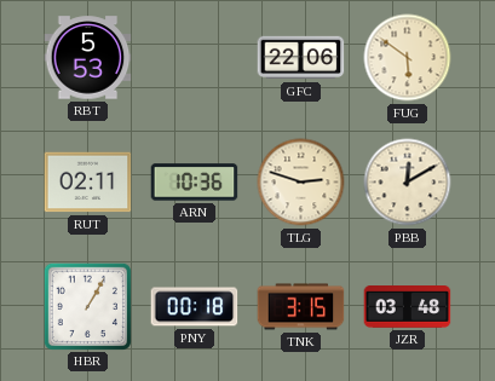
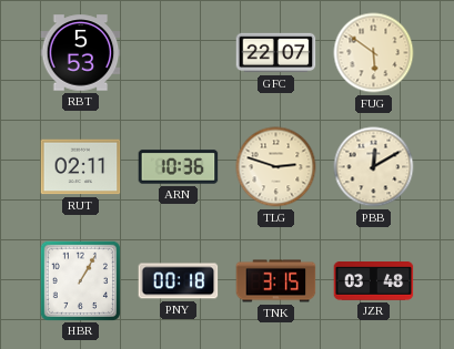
GFC: 22:06 -> 22:07
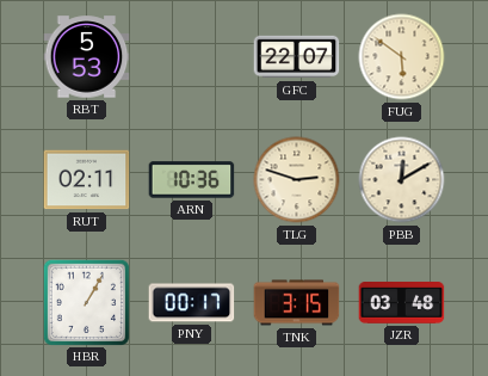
PNY: 00:18 -> 00:17
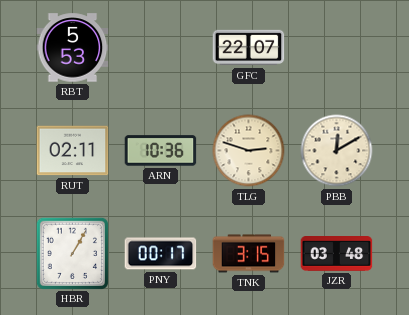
FUG: 5:51 -> none
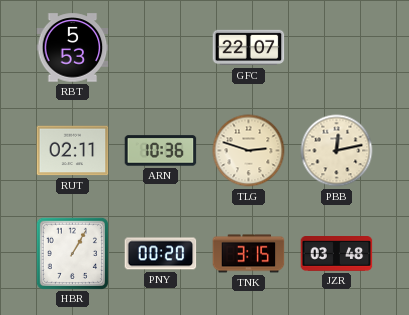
PBB: 12:10 -> 12:13
PNY: 00:17 -> 00:20
